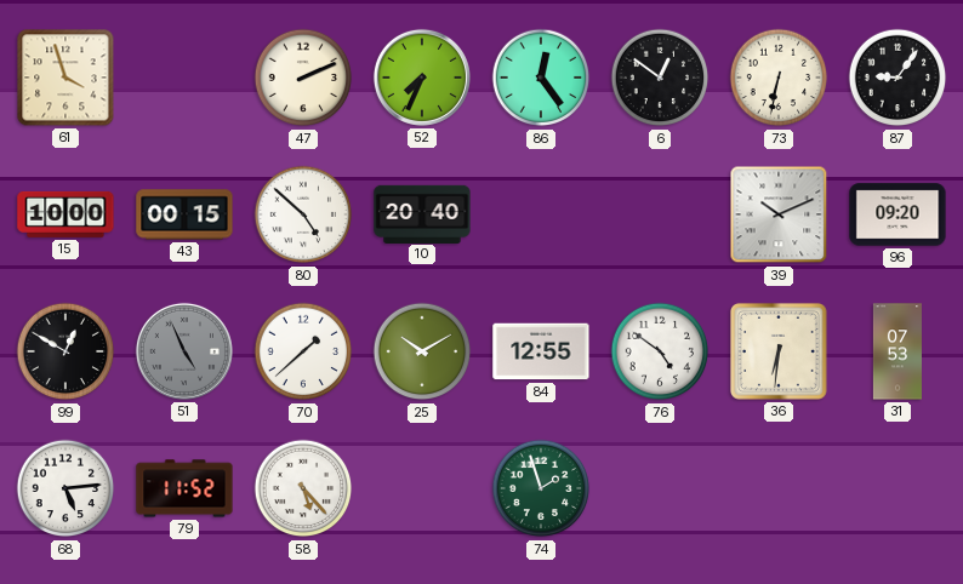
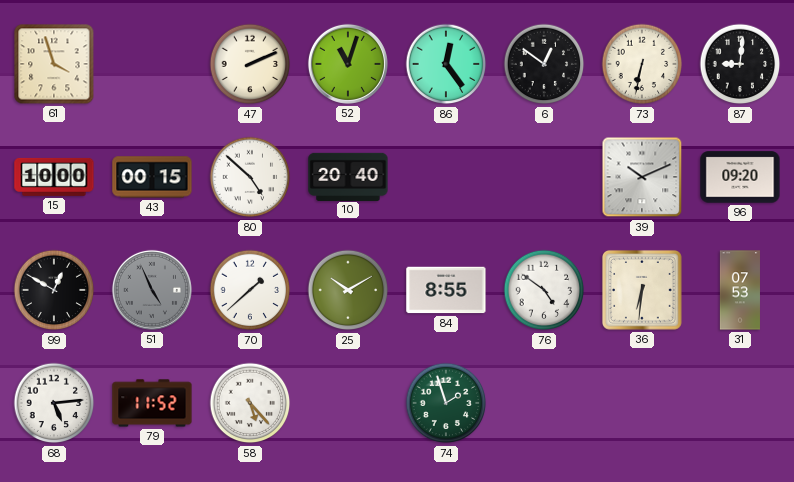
52: 7:34 -> 11:03
87: 9:06 -> 9:01
84: 12:55 -> 8:55
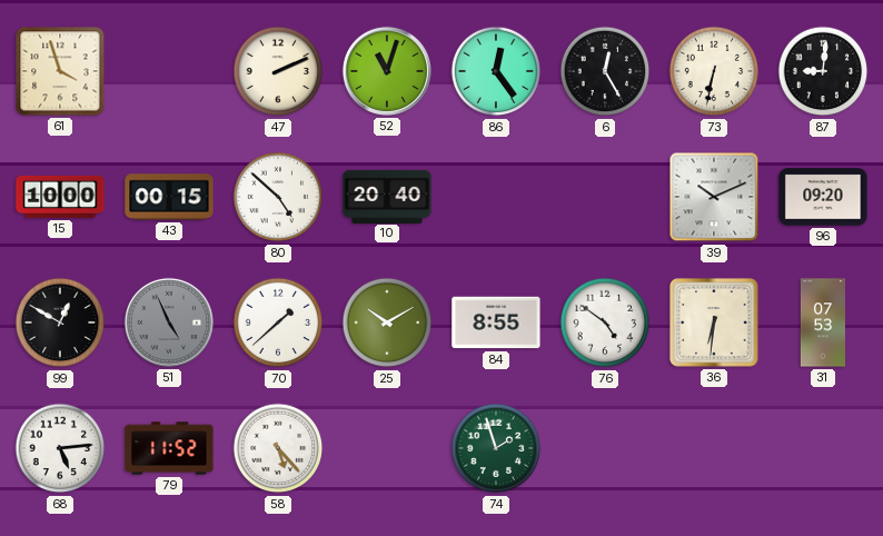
6: 12:51 -> 12:25
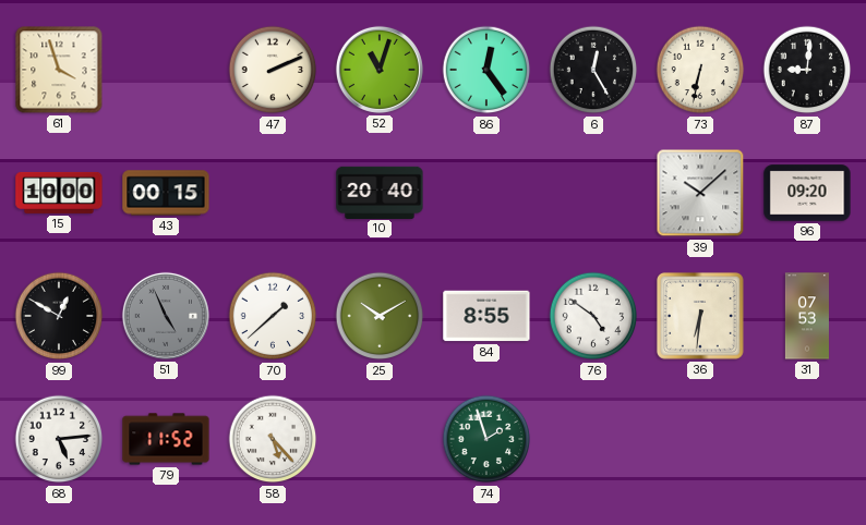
80: 4:52 -> none
39: 10:11 -> 10:08
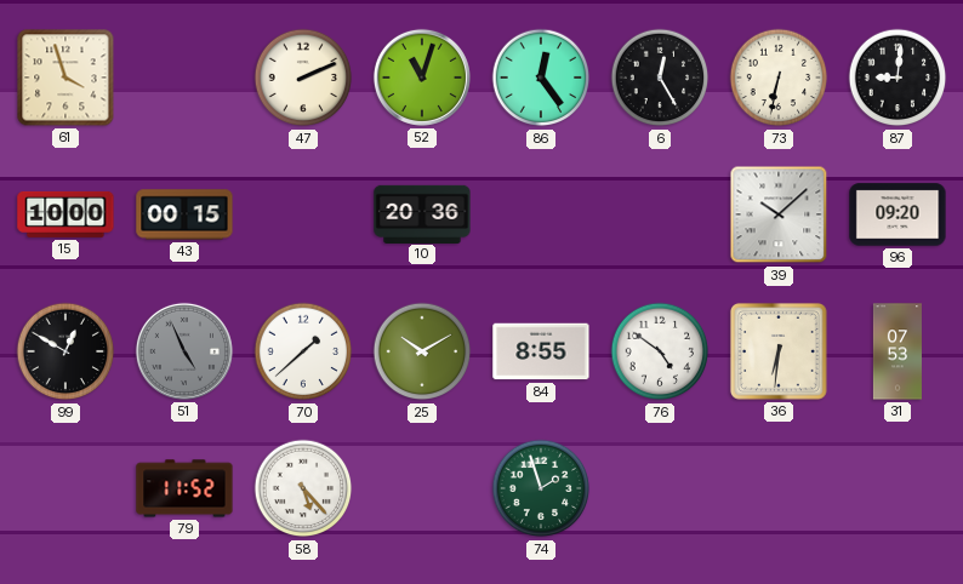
10: 20:40 -> 20:36
68: 5:14 -> none
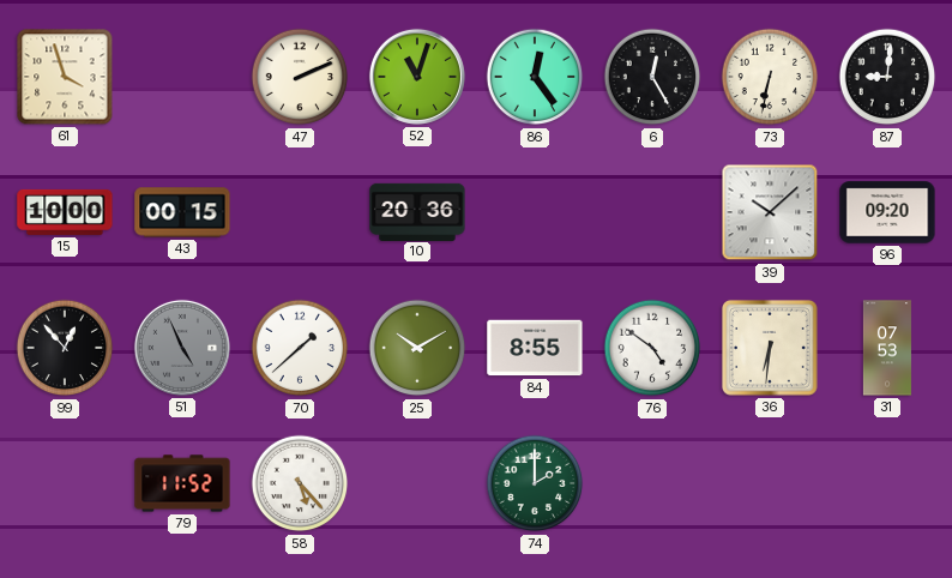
99: 12:50 -> 12:53
74: 1:57 -> 2:00
